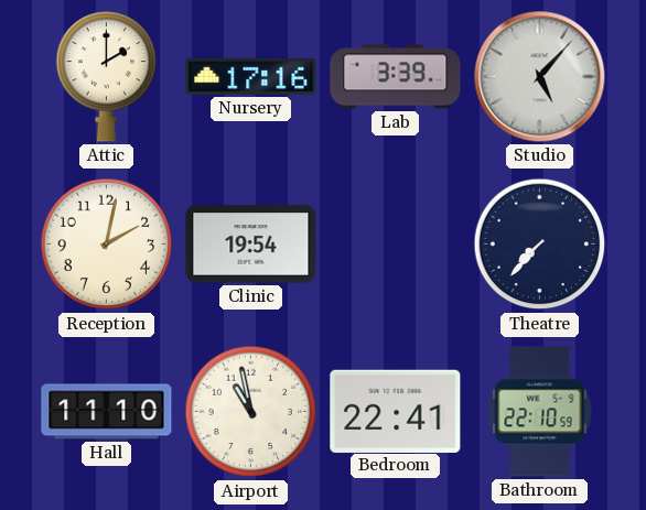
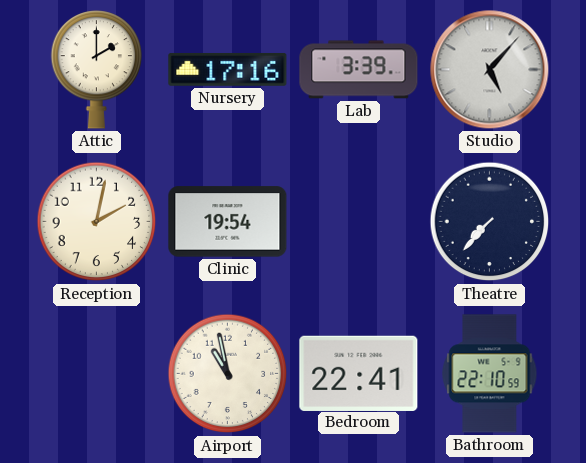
Hall: 11:10 -> none
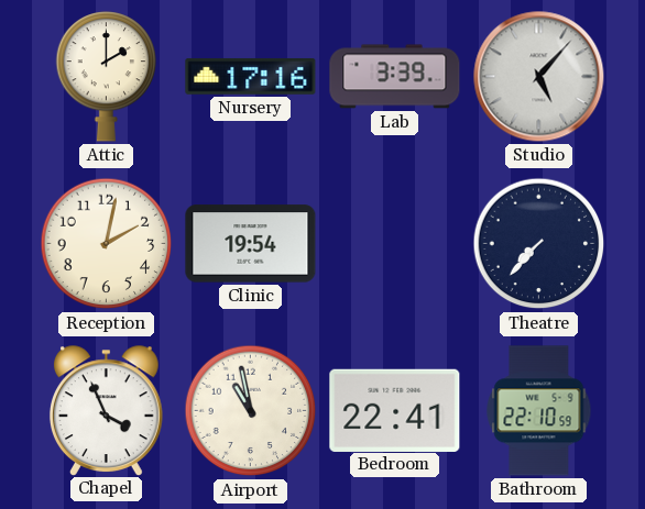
Chapel: none -> 3:56
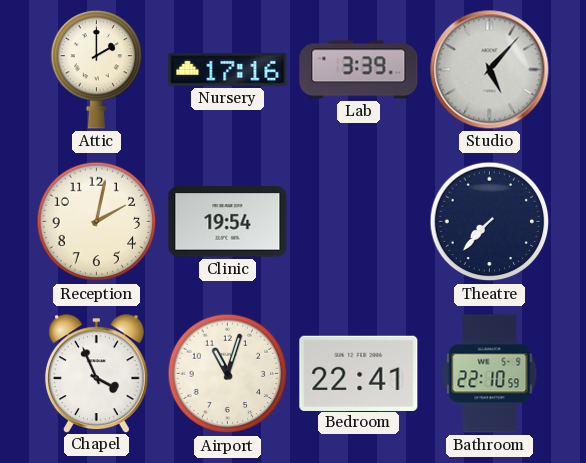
Airport: 10:58 -> 11:03
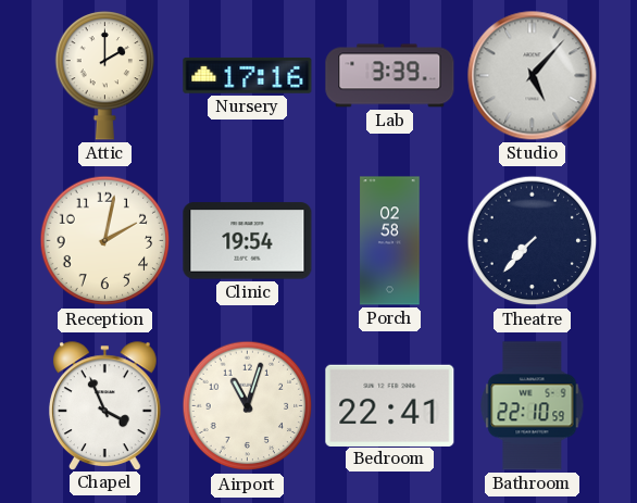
Porch: none -> 02:58
